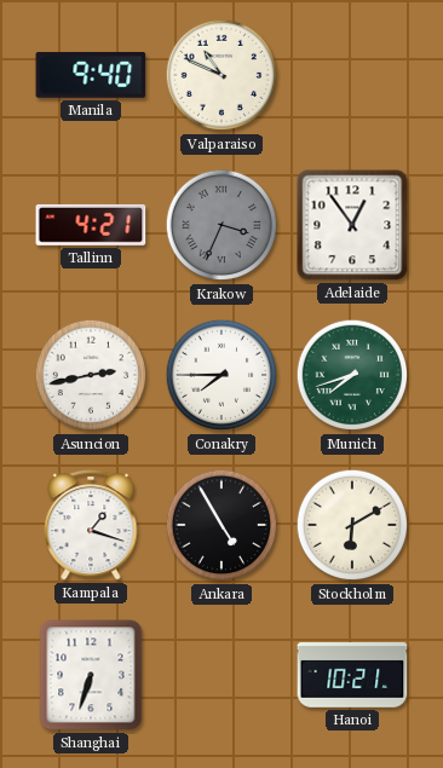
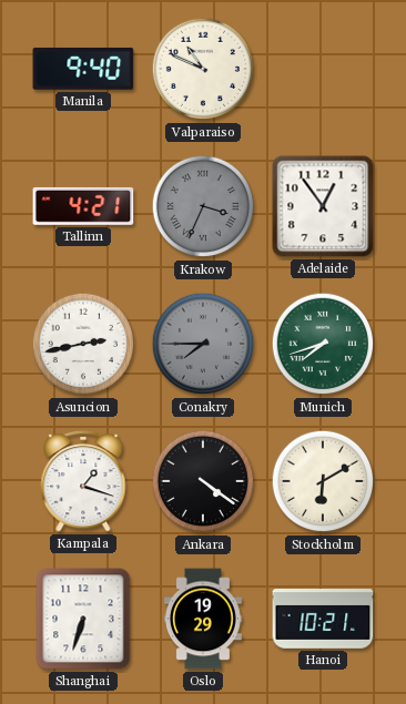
Conakry dial: white -> grey
Ankara: 4:55 -> 4:21
Oslo: none -> 19:29
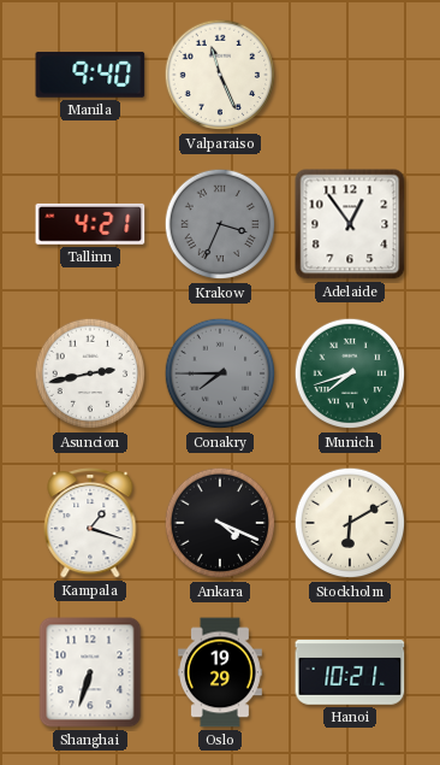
Valparaiso: 10:49 -> 11:26
Ankara: 4:21 -> 4:19
